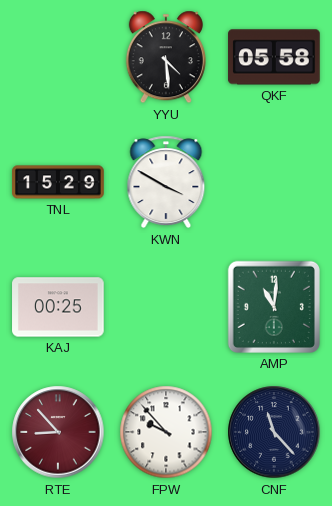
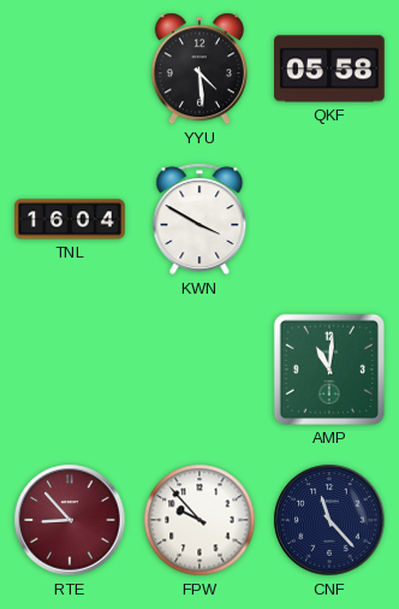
TNL: 15:29 -> 16:04
KAJ: 00:25 -> none
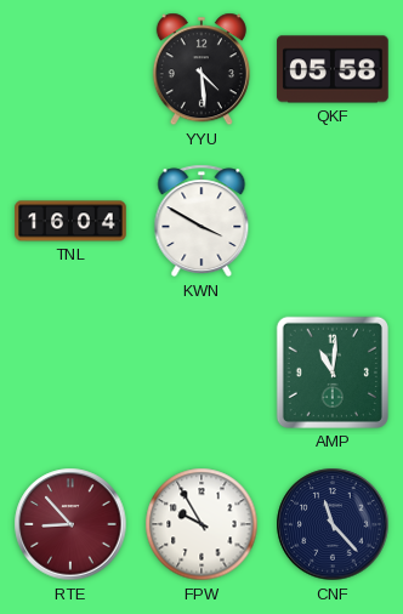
FPW: 9:53 -> 9:55
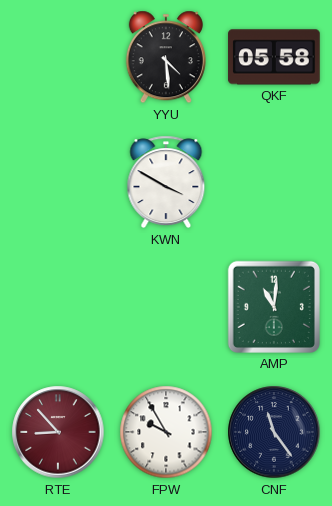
TNL: 16:04 -> none
CNF: 11:23 -> 11:24
